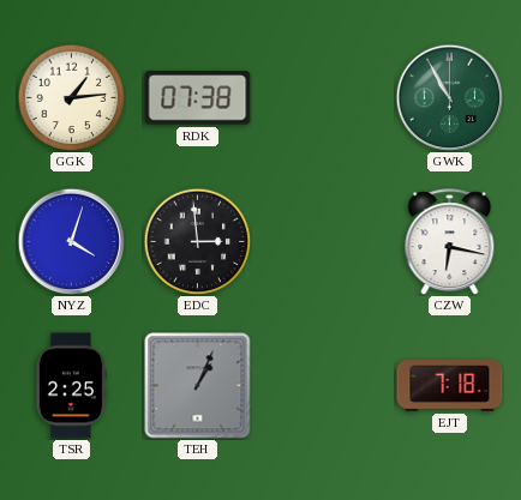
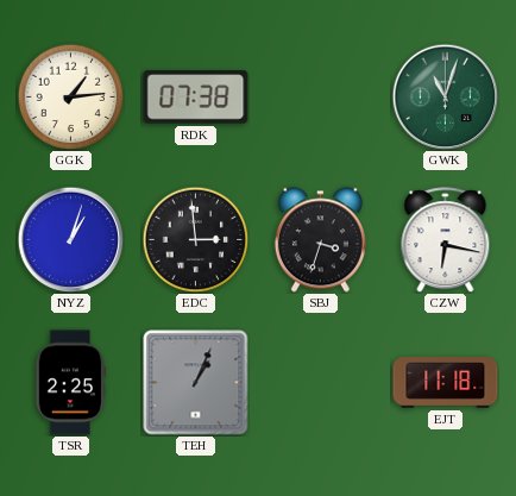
GWK: 10:55 -> 11:03
NYZ: 4:03 -> 1:03
SBJ: none -> 3:33
EJT: 7:18 -> 11:18
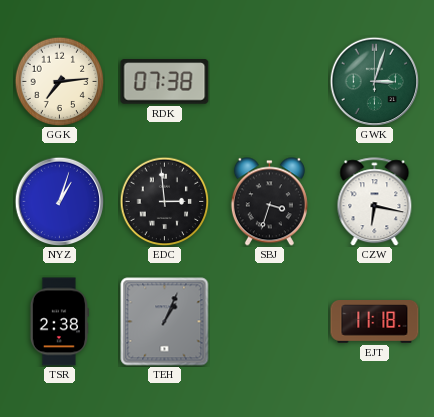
GGK: 1:14 -> 7:14
GWK: 11:03 -> 3:03
TSR: 2:25 -> 2:38
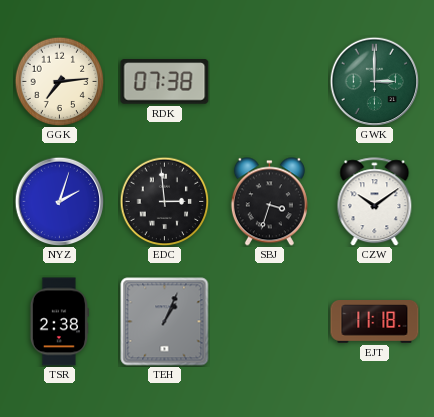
GWK: 3:03 -> 3:00
NYZ: 1:03 -> 2:03
CZW: 6:17 -> 10:09
